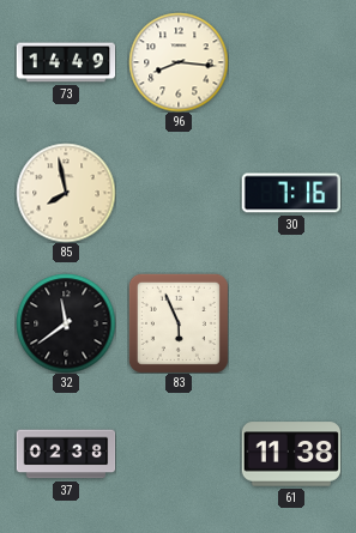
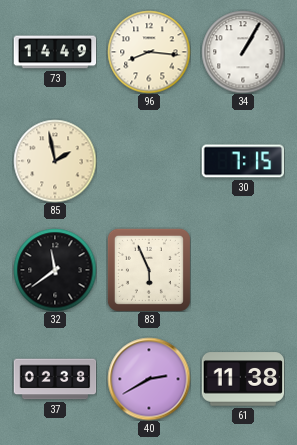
34: none -> 1:05
85: 7:58 -> 1:58
30: 7:16 -> 7:15
40: none -> 2:40
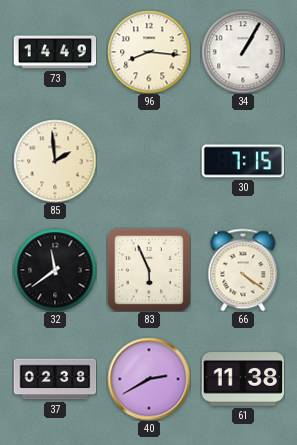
85: 1:58 -> 1:59
66: none -> 4:21
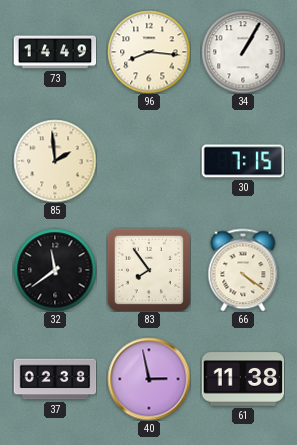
83: 5:56 -> 7:54
40: 2:40 -> 2:58
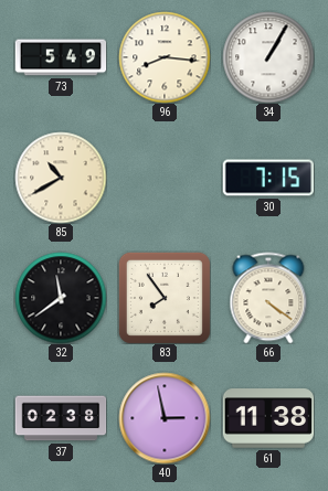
73: 14:49 -> 5:49
85: 1:59 -> 10:40
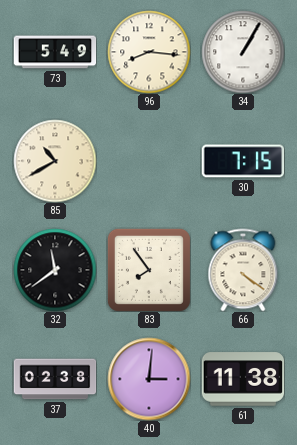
40: 2:58 -> 3:01
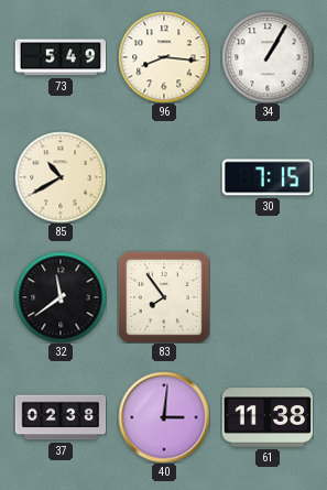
66: 4:21 -> none
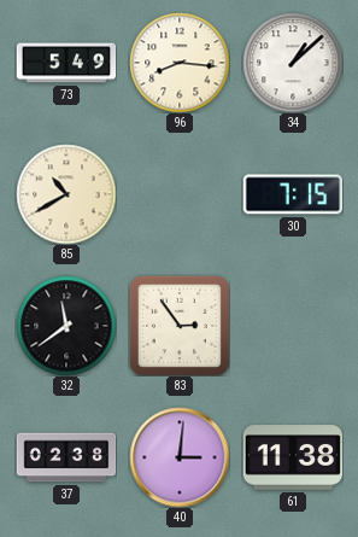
34: 1:05 -> 1:08
83: 7:54 -> 2:54
